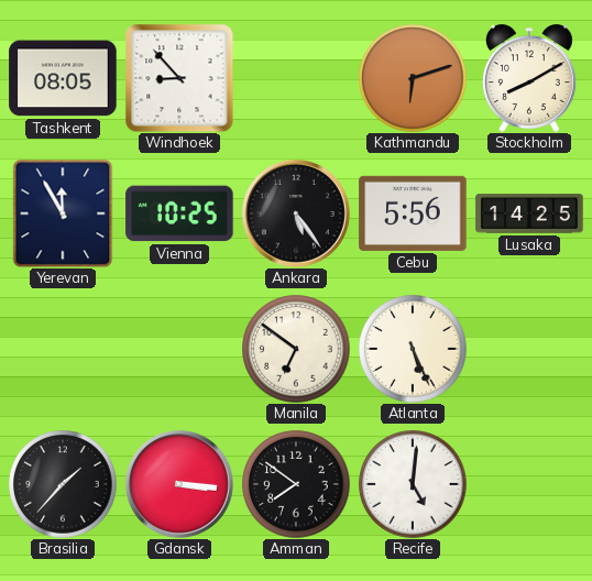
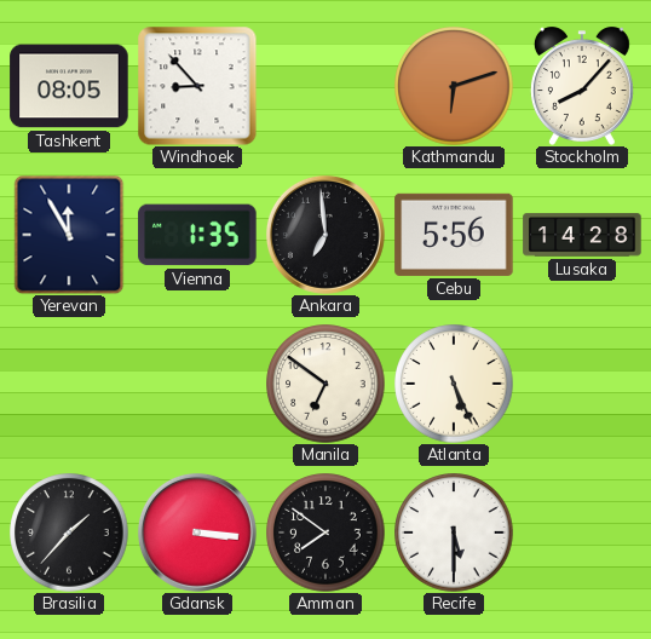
Stockholm: 8:10 -> 8:07
Vienna: 10:25 -> 1:35
Ankara: 5:24 -> 6:59
Lusaka: 14:25 -> 14:28
Recife: 5:01 -> 5:30
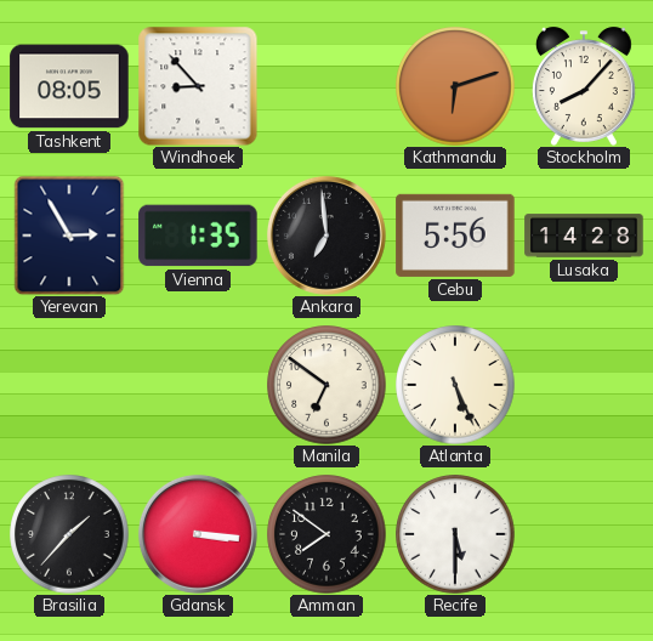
Yerevan: 11:55 -> 2:55
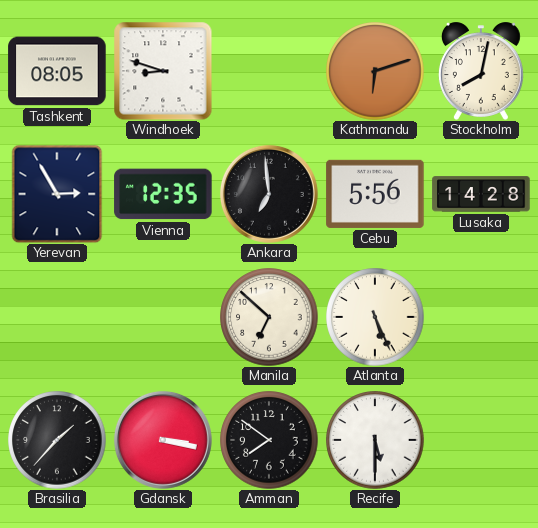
Windhoek: 8:53 -> 8:48
Stockholm: 8:07 -> 8:02
Vienna: 1:35 -> 12:35
Manila: 6:51 -> 6:52
Gdansk: 3:16 -> 3:17
